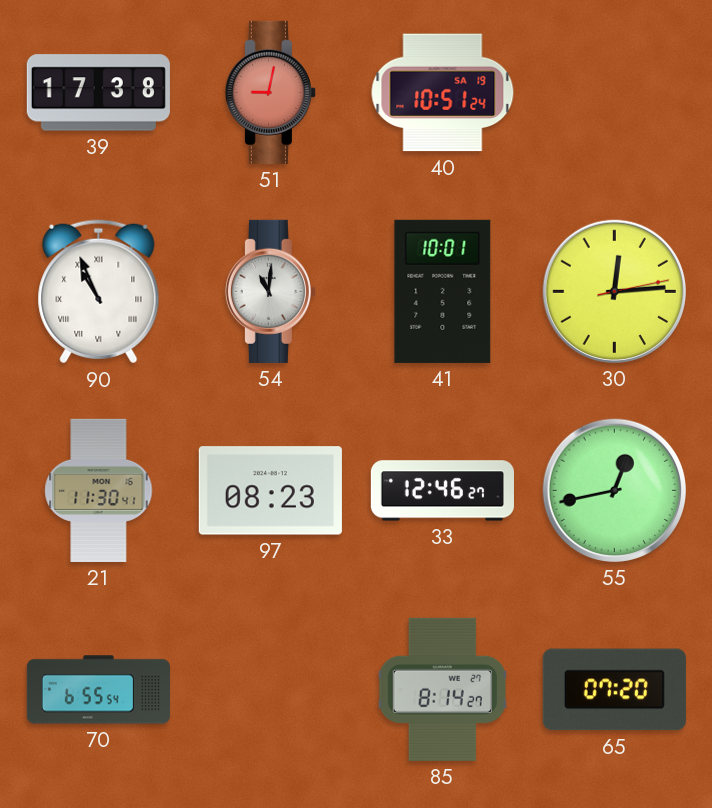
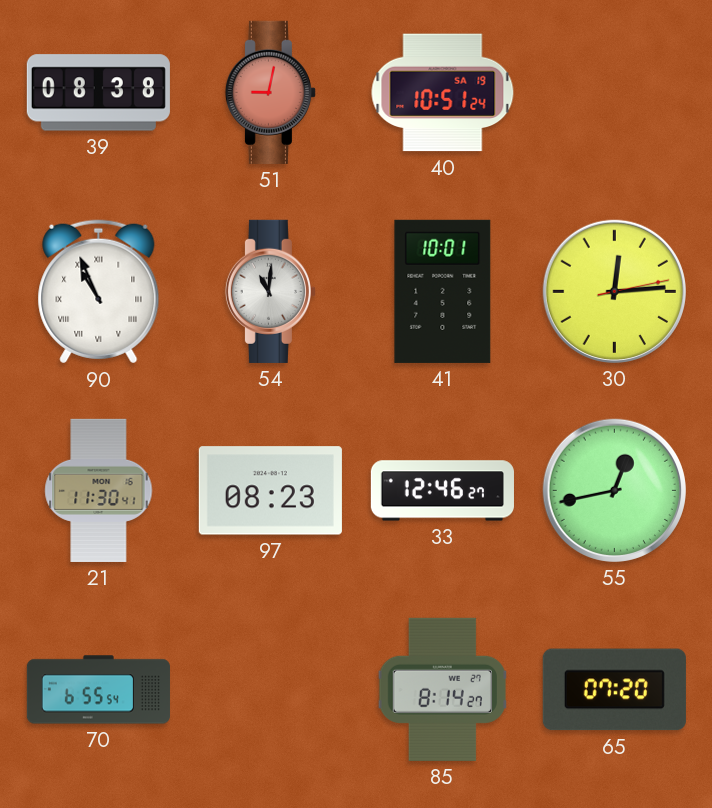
39: 17:38 -> 08:38
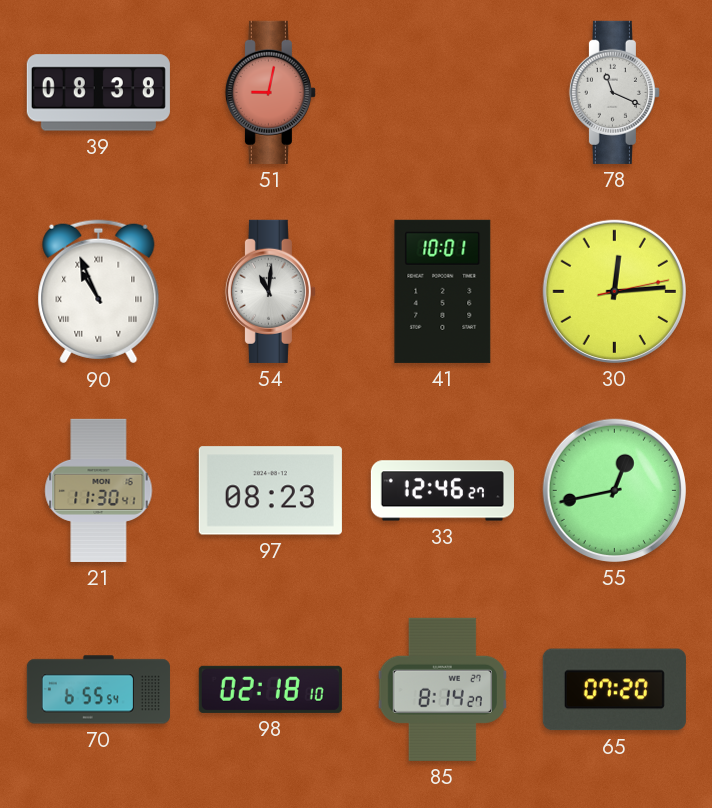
40: 10:51 -> none
78: none -> 11:19
98: none -> 02:18
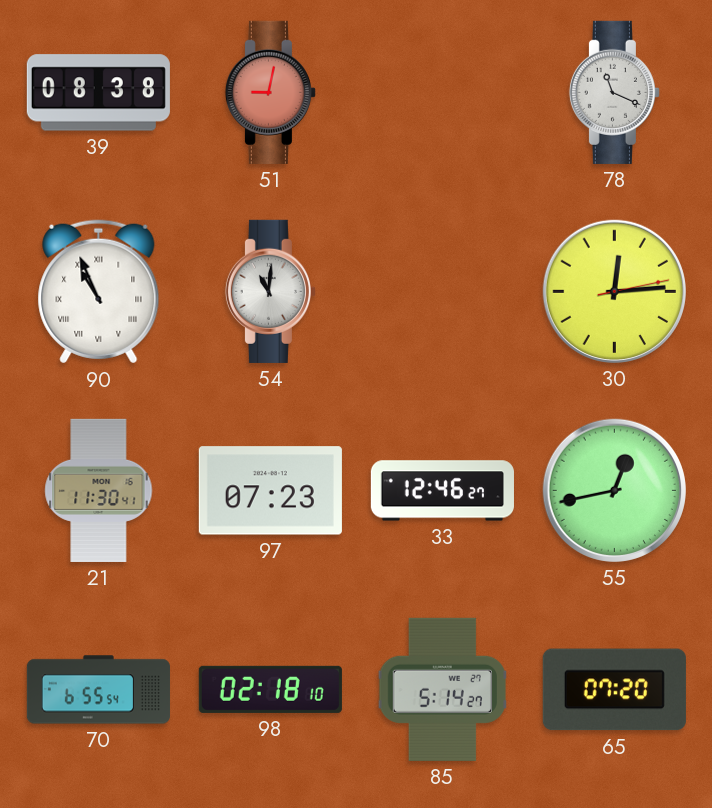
41: 10:01 -> none
97: 08:23 -> 07:23
85: 8:14 -> 5:14
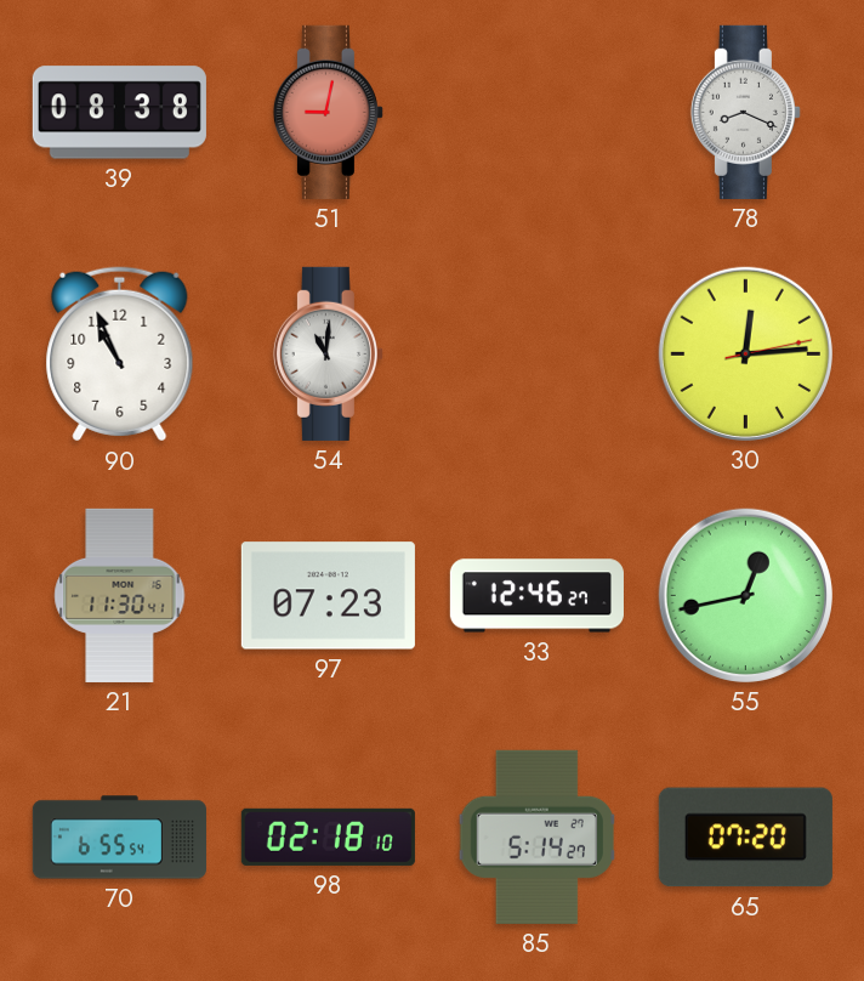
78: 11:19 -> 8:19
90 numerals: Roman -> Arabic
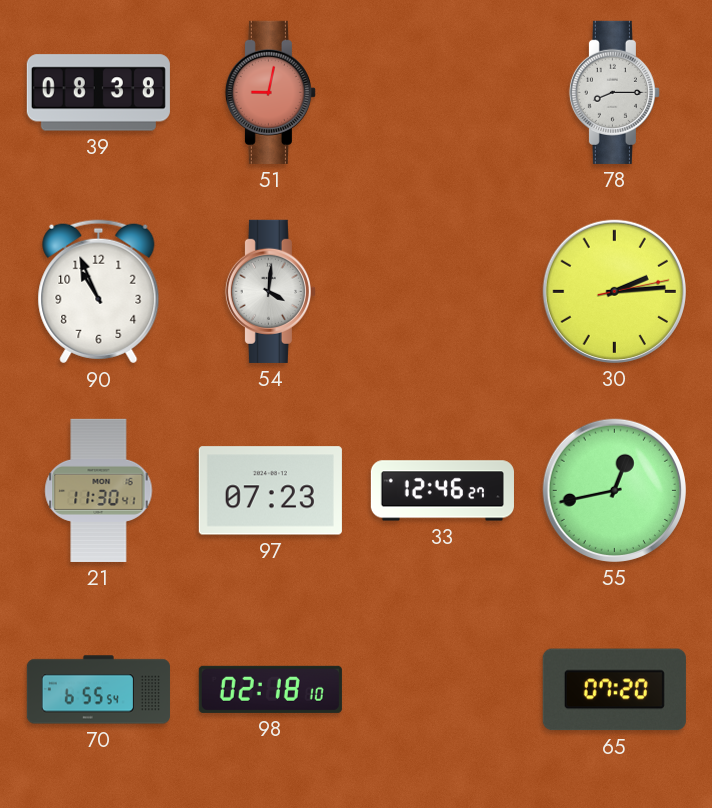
78: 8:19 -> 8:15
54: 11:01 -> 4:01
30: 12:14 -> 2:14
85: 5:14 -> none
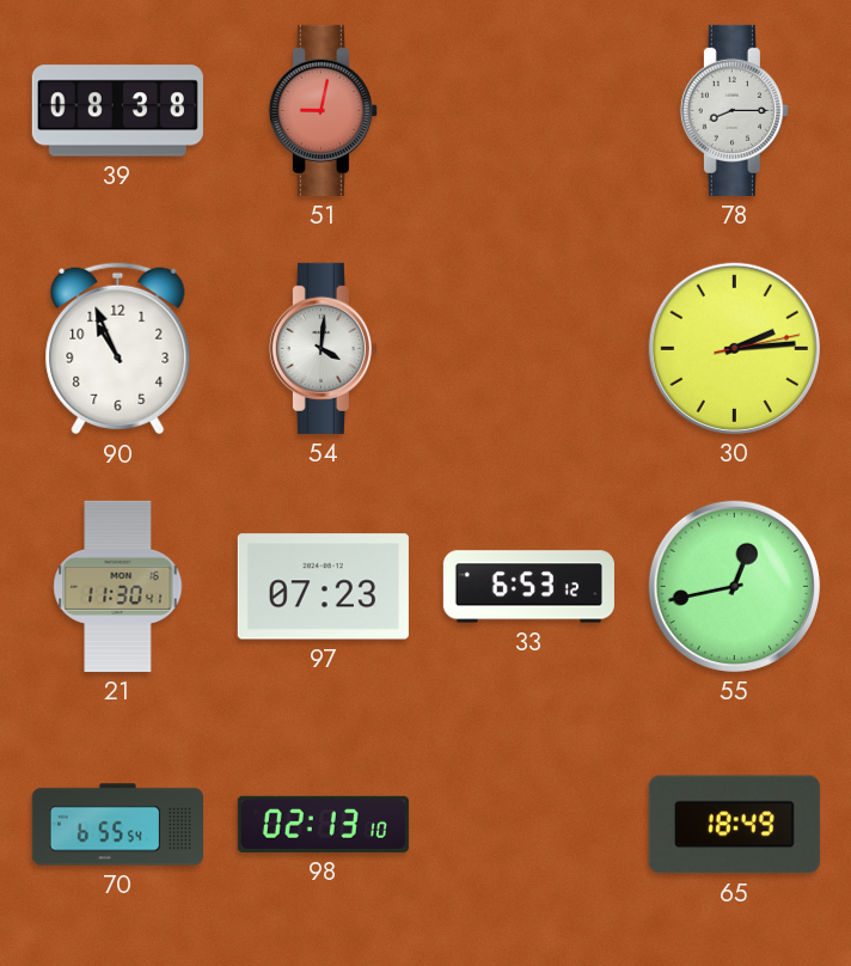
33: 12:46 -> 6:53
98: 02:18 -> 02:13
65: 07:20 -> 18:49
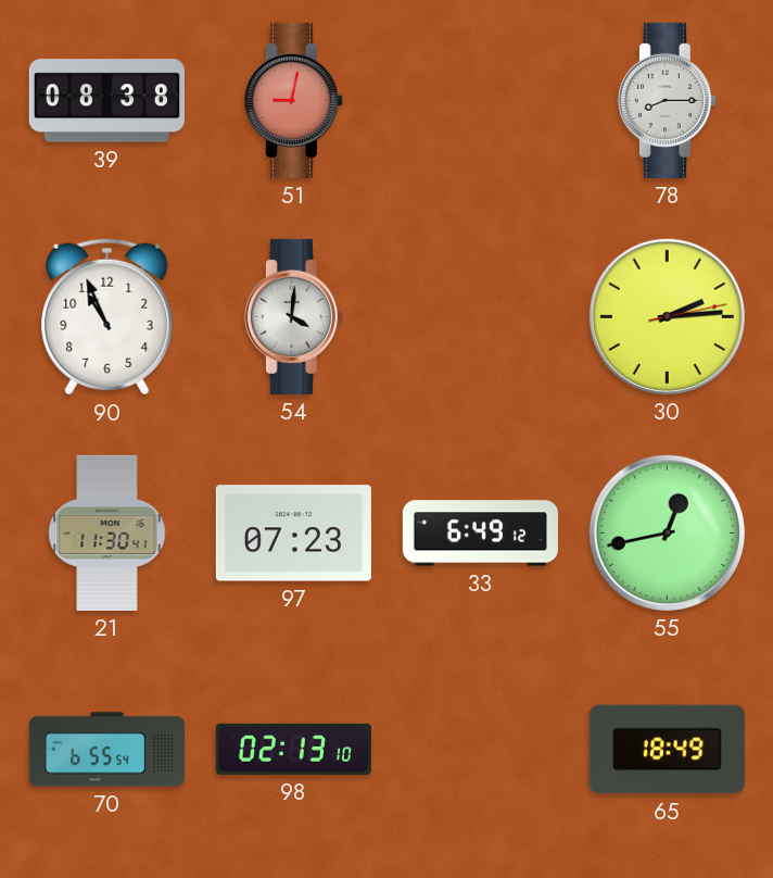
33: 6:53 -> 6:49
